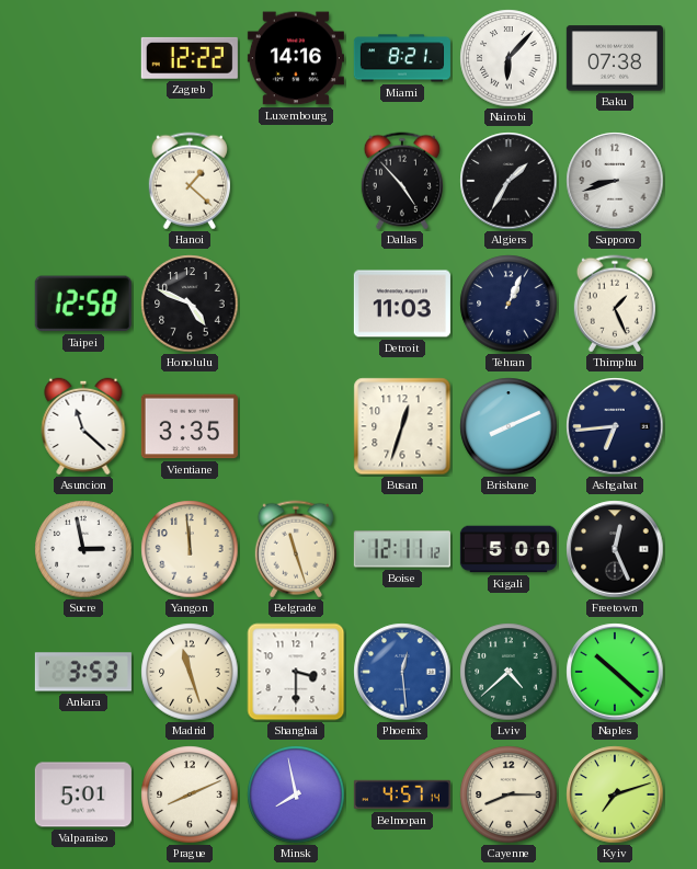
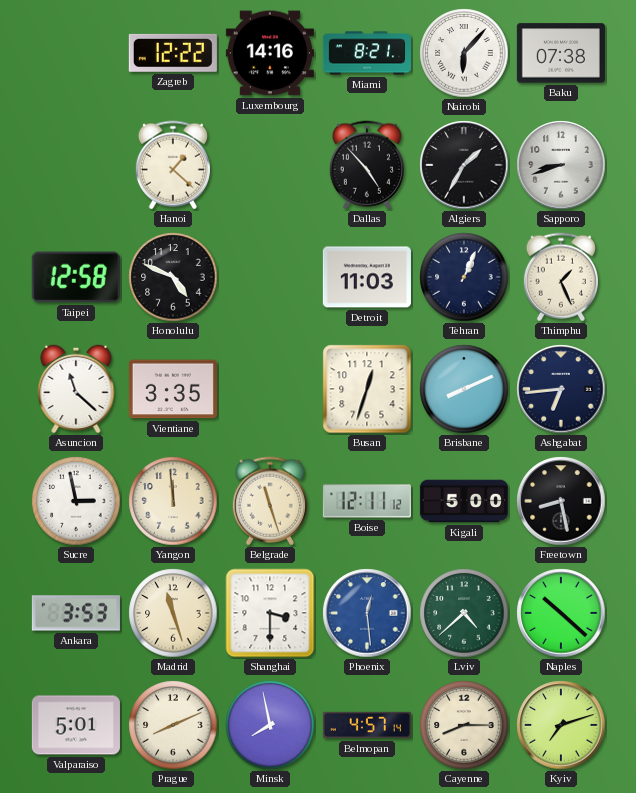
Freetown: 12:26 -> 8:28
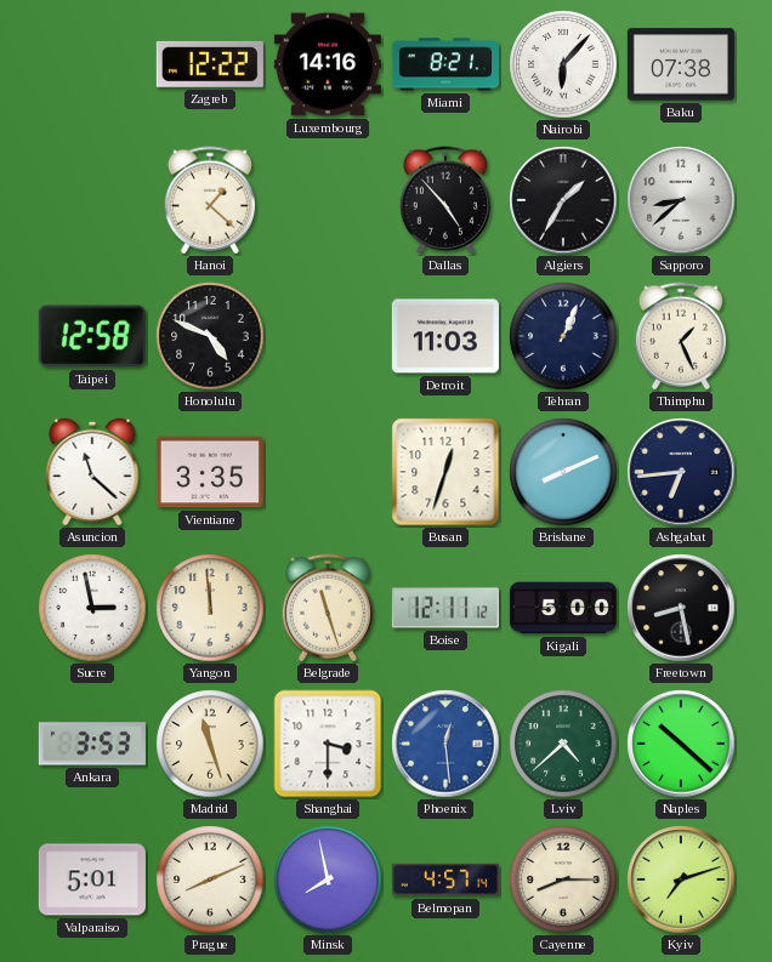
Sapporo: 8:42 -> 8:38
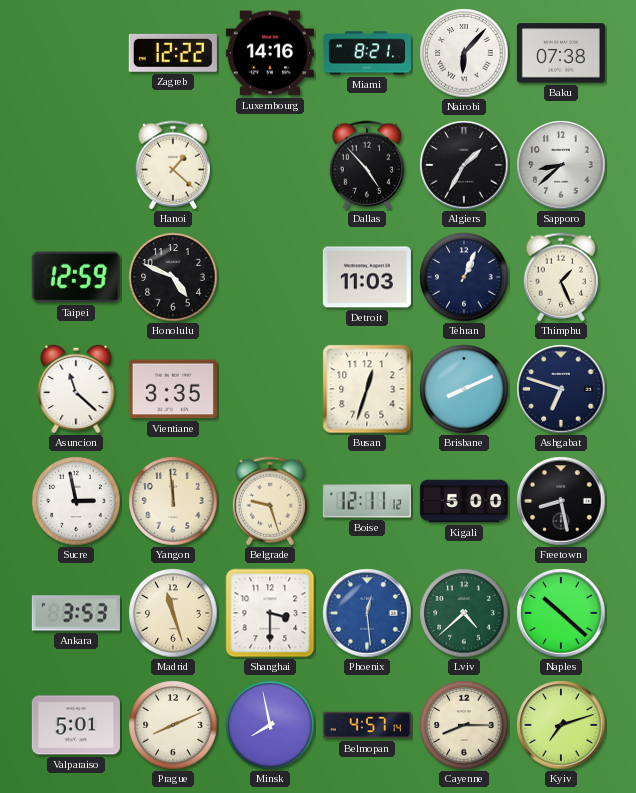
Taipei: 12:58 -> 12:59
Ashgabat: 6:44 -> 6:48
Belgrade: 11:27 -> 9:27
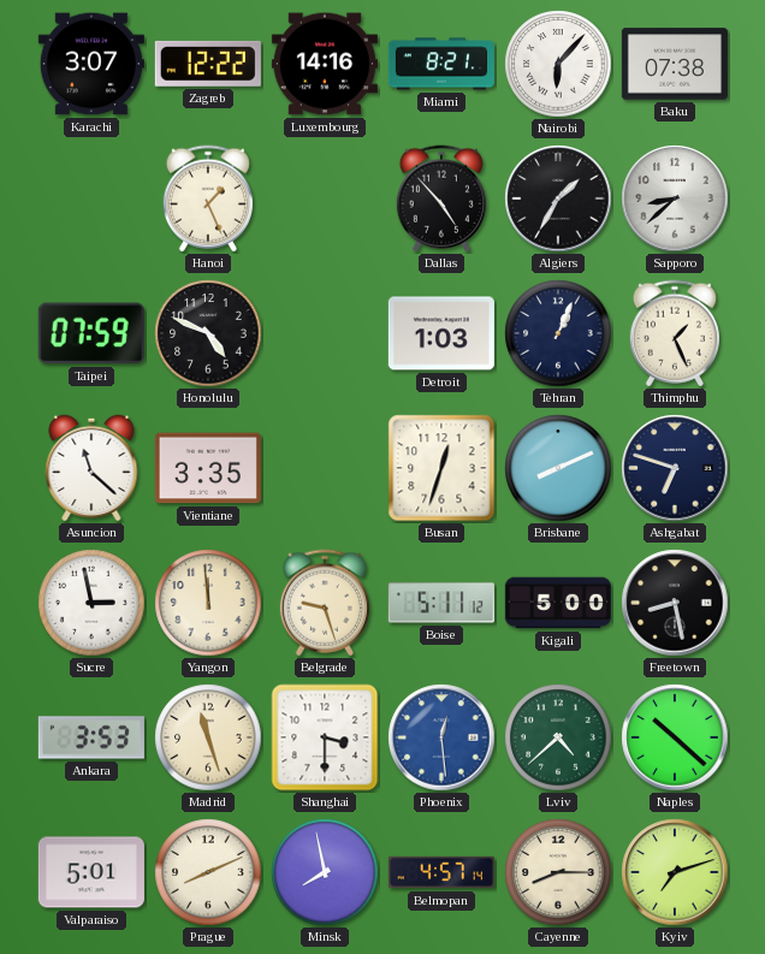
Karachi: none -> 3:07
Hanoi: 1:22 -> 1:26
Taipei: 12:59 -> 07:59
Detroit: 11:03 -> 1:03
Boise: 12:11 -> 5:11
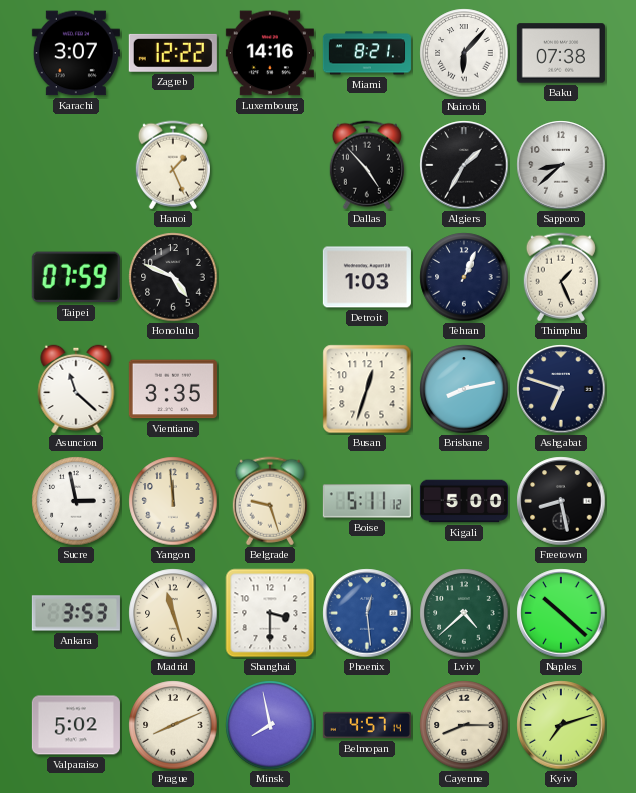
Brisbane: 8:11 -> 8:13
Valparaiso: 5:01 -> 5:02
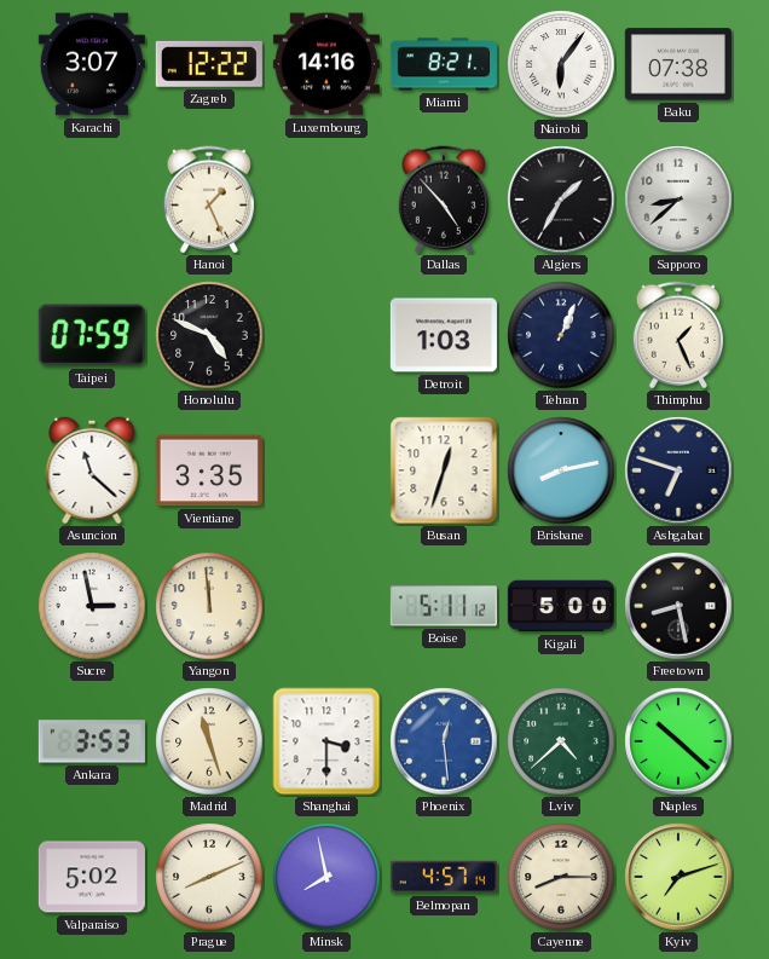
Nairobi: 6:07 -> 6:06
Belgrade: 9:27 -> none
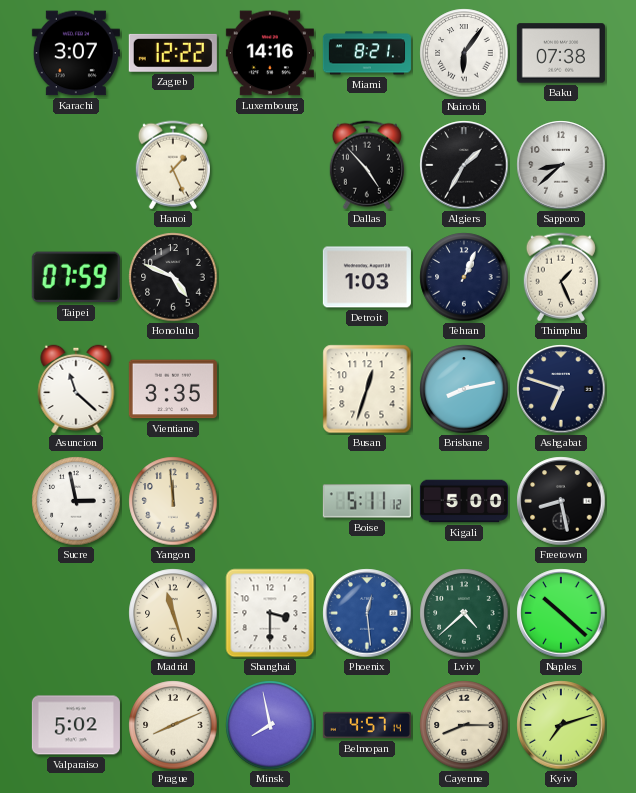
Ankara: 3:53 -> none
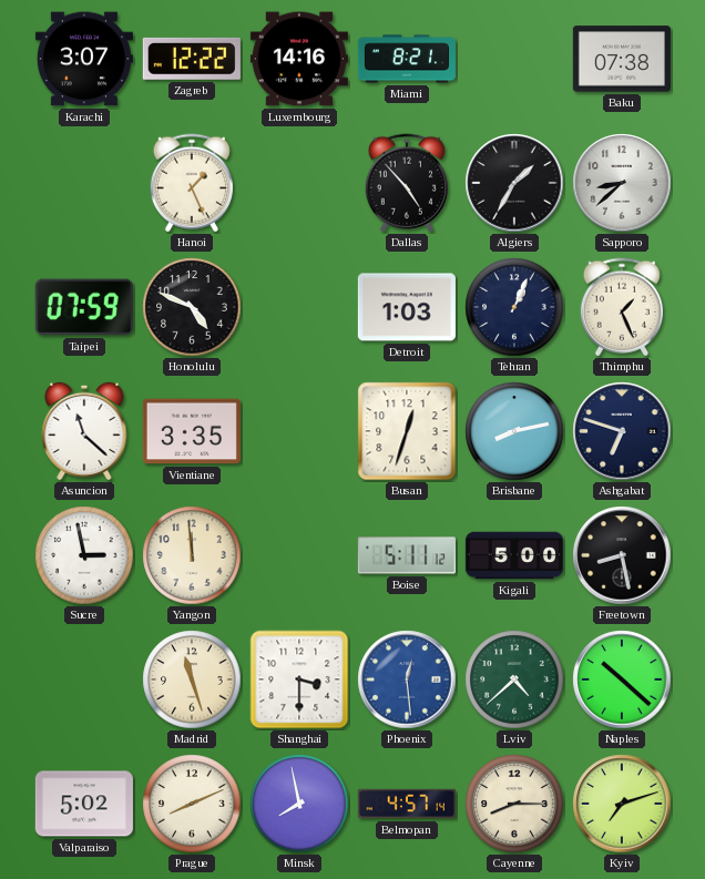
Nairobi: 6:06 -> none
